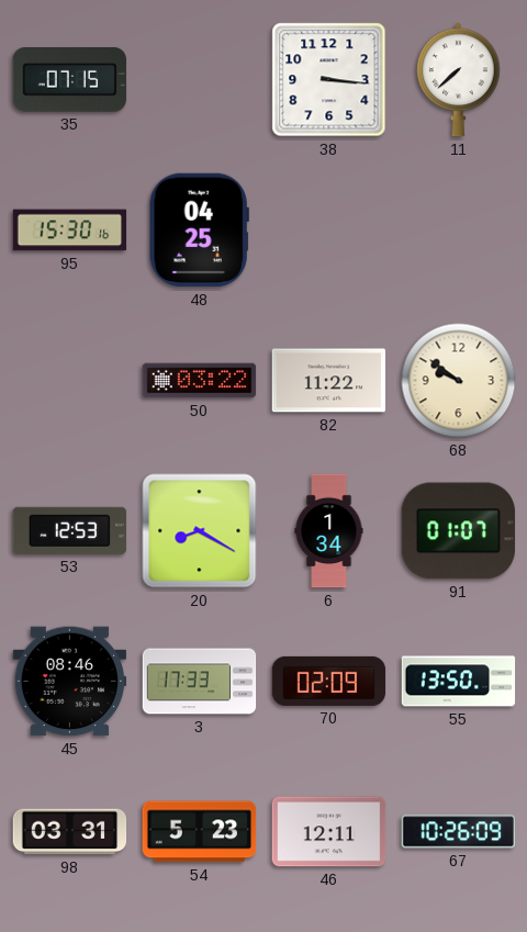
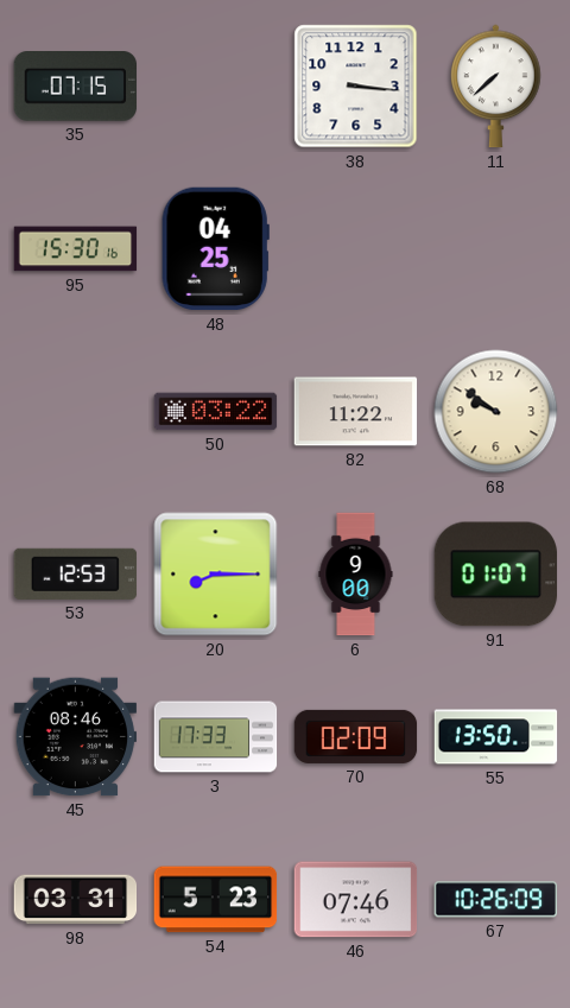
20: 8:20 -> 8:15
6: 1:34 -> 9:00
46: 12:11 -> 07:46
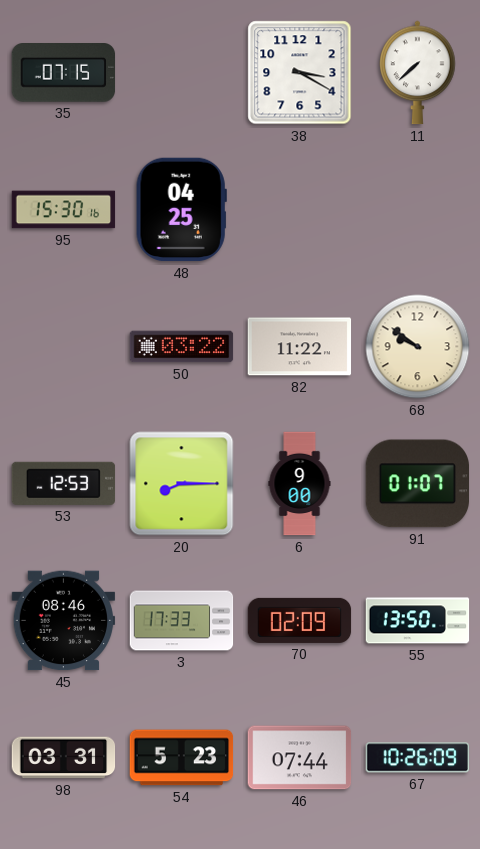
38: 3:16 -> 3:20
46: 07:46 -> 07:44
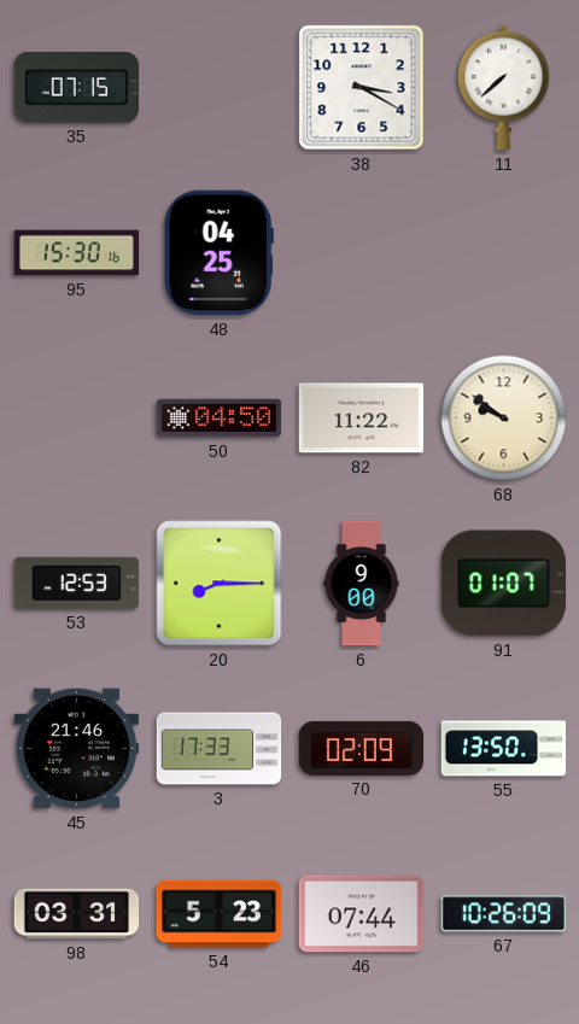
50: 03:22 -> 04:50
45: 08:46 -> 21:46
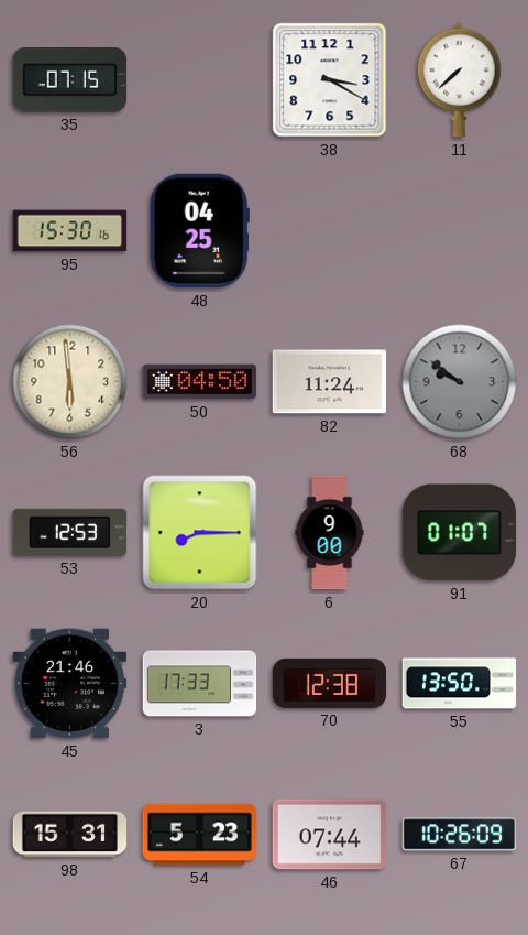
56: none -> 5:59
82: 11:22 -> 11:24
68 dial: cream -> grey
70: 02:09 -> 12:38
98: 03:31 -> 15:31
